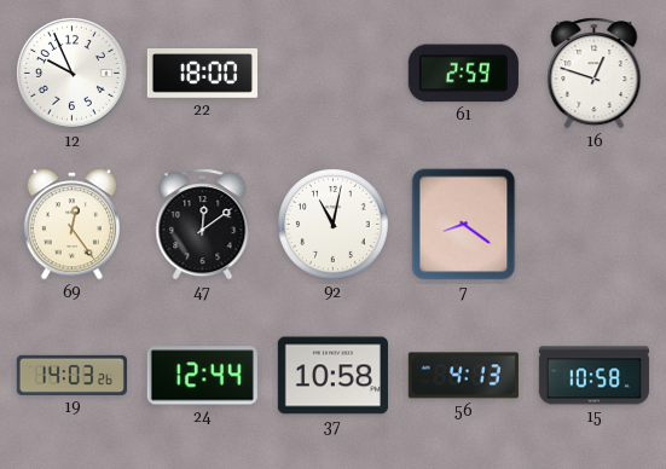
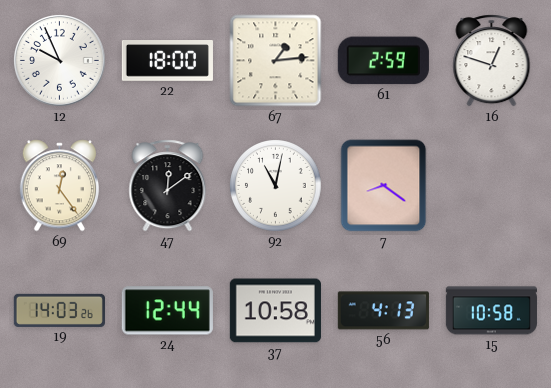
67: none -> 1:14
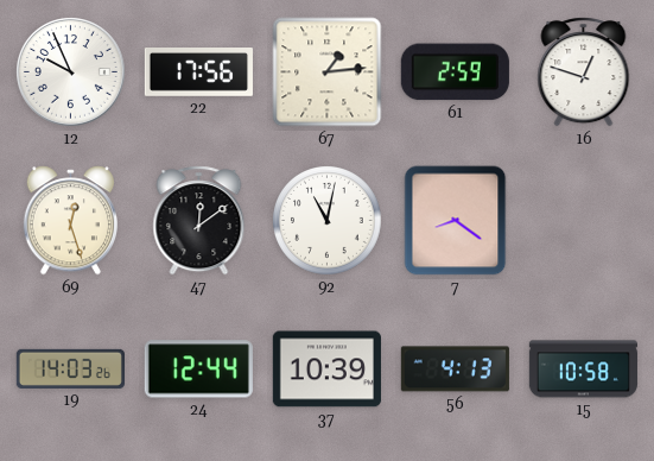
22: 18:00 -> 17:56
69: 12:24 -> 12:27
37: 10:58 -> 10:39
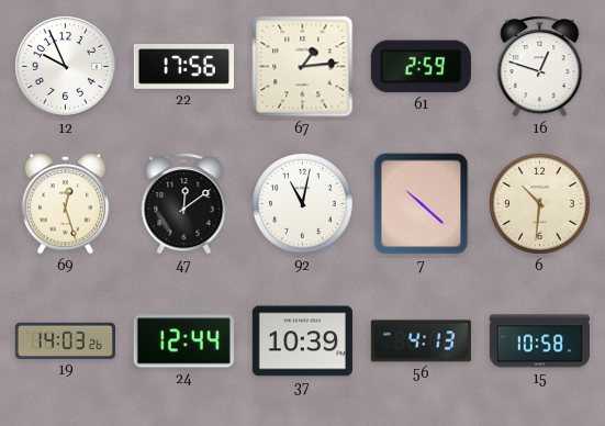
7: 8:21 -> 10:22
6: none -> 10:31
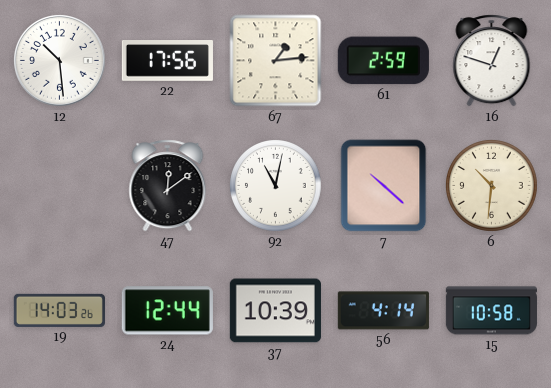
12: 9:56 -> 10:29
69: 12:27 -> none
56: 4:13 -> 4:14
